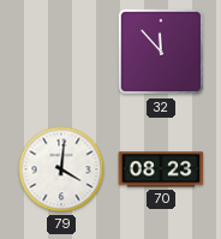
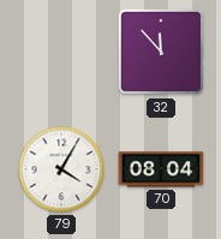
79: 4:01 -> 4:05
70: 08:23 -> 08:04
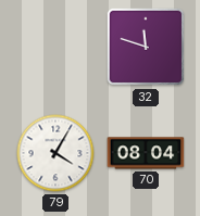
32: 11:53 -> 11:48
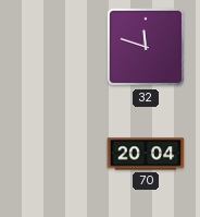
79: 4:05 -> none
70: 08:04 -> 20:04
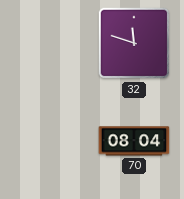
70: 20:04 -> 08:04
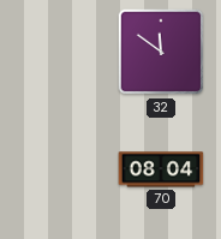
32: 11:48 -> 11:51
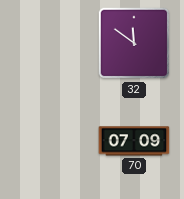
70: 08:04 -> 07:09
